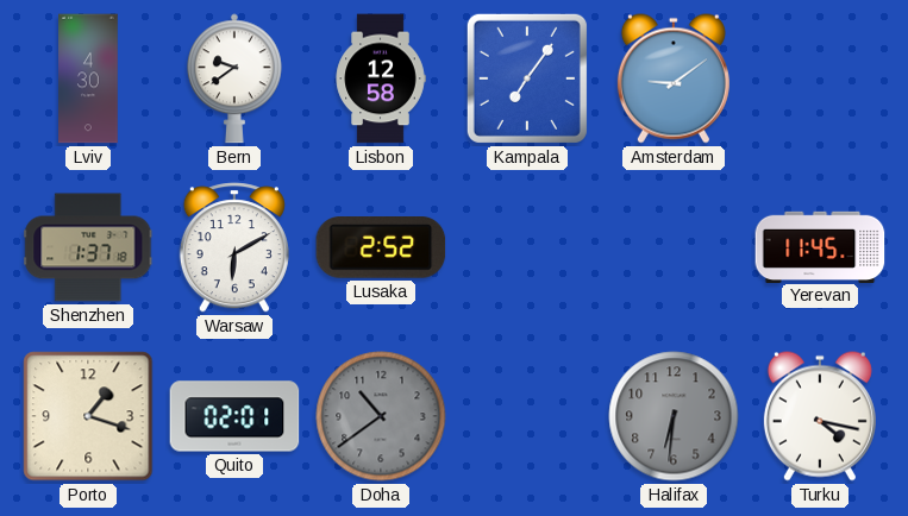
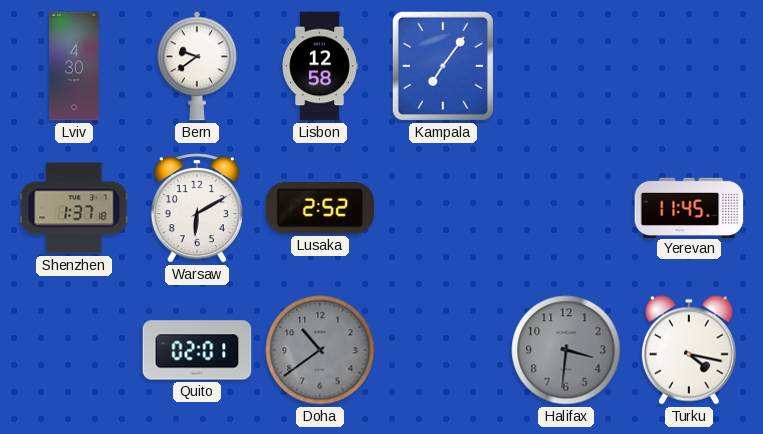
Amsterdam: 9:09 -> none
Porto: 1:18 -> none
Halifax: 6:31 -> 3:31
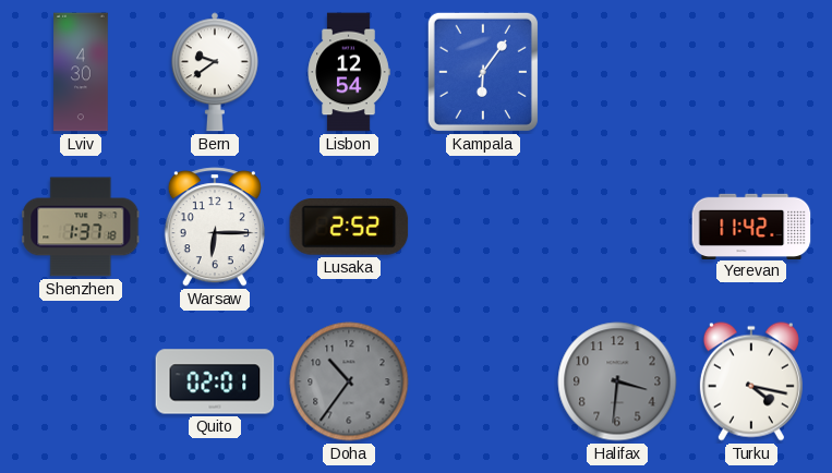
Lisbon: 12:58 -> 12:54
Kampala: 7:06 -> 6:06
Warsaw: 6:10 -> 6:15
Yerevan: 11:45 -> 11:42
Doha: 10:39 -> 10:36
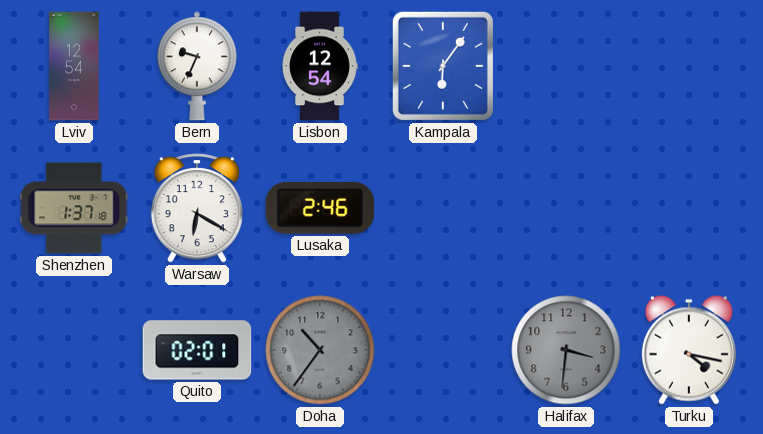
Lviv: 4:30 -> 12:54
Bern: 9:39 -> 9:34
Warsaw: 6:15 -> 6:20
Lusaka: 2:52 -> 2:46
Yerevan: 11:42 -> none
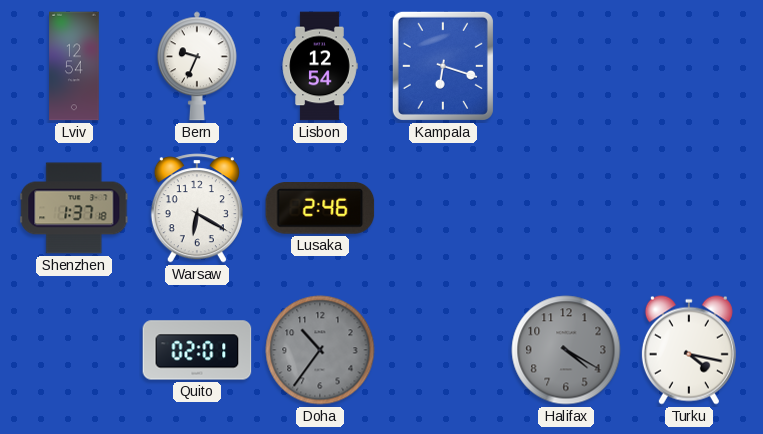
Kampala: 6:06 -> 6:18
Halifax: 3:31 -> 4:20
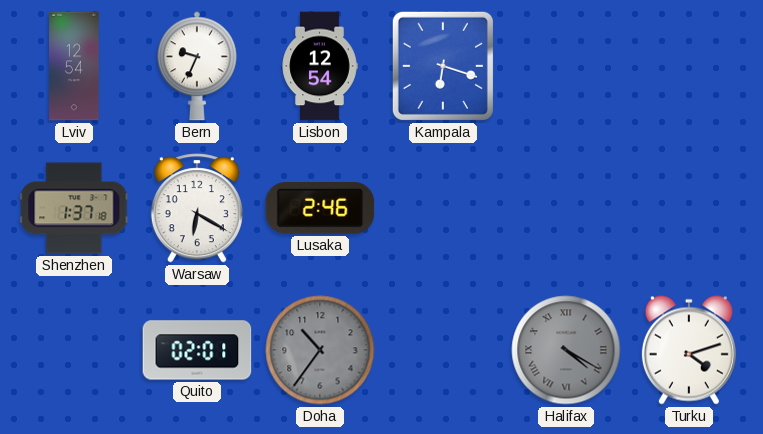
Halifax numerals: Arabic -> Roman
Turku: 4:17 -> 4:12
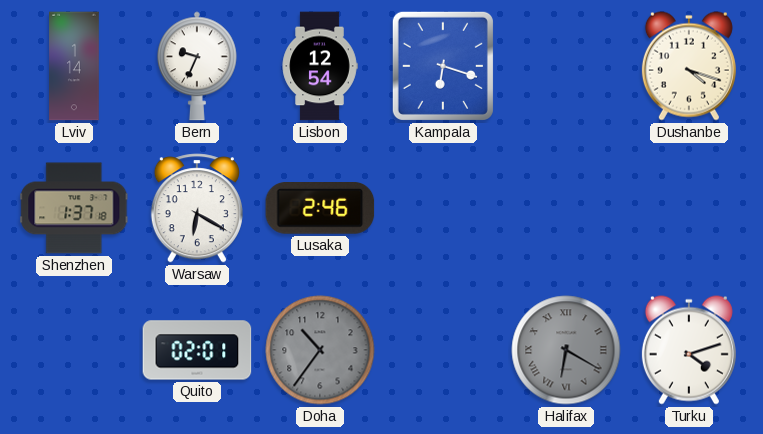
Lviv: 12:54 -> 1:14
Dushanbe: none -> 4:18
Halifax: 4:20 -> 6:20
